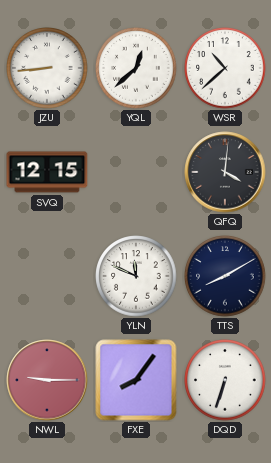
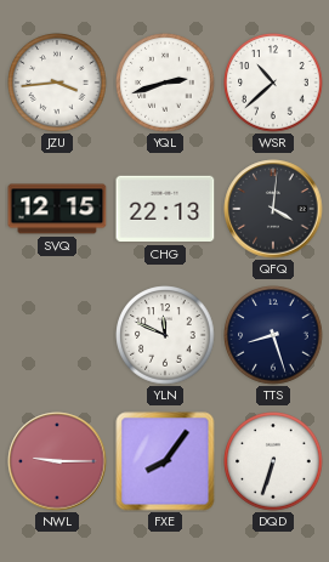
JZU: 8:44 -> 3:44
YQL: 12:38 -> 2:42
CHG: none -> 22:13
TTS: 8:10 -> 8:27
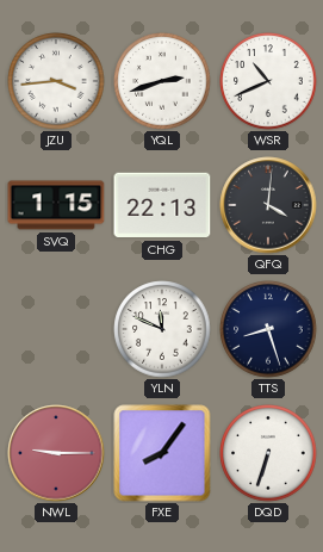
WSR: 10:38 -> 10:41
SVQ: 12:15 -> 1:15
